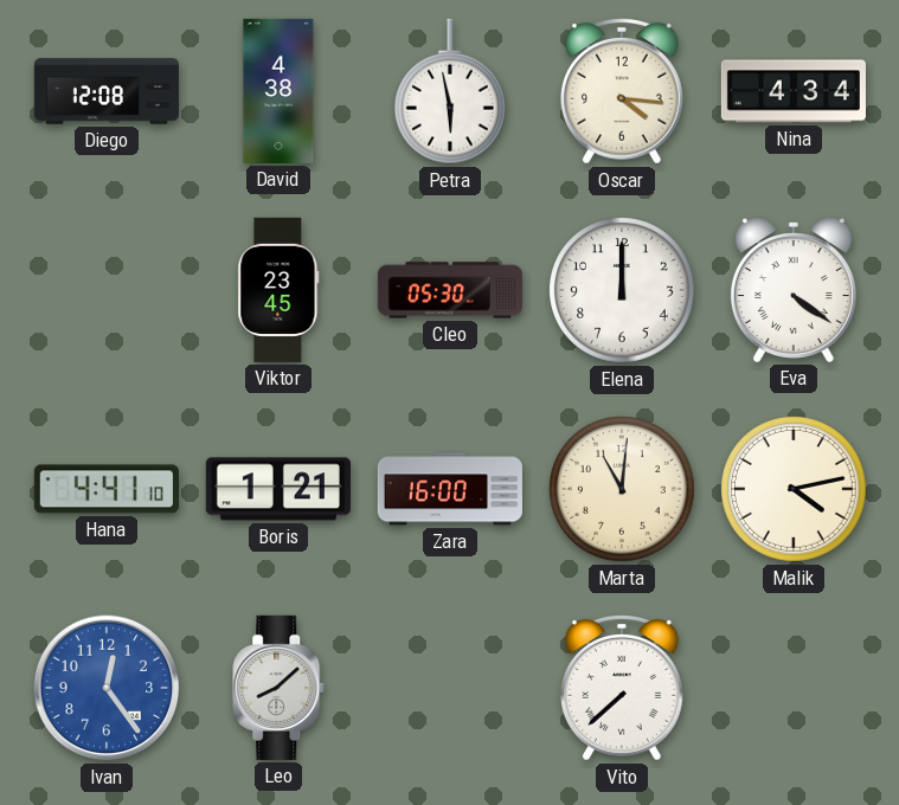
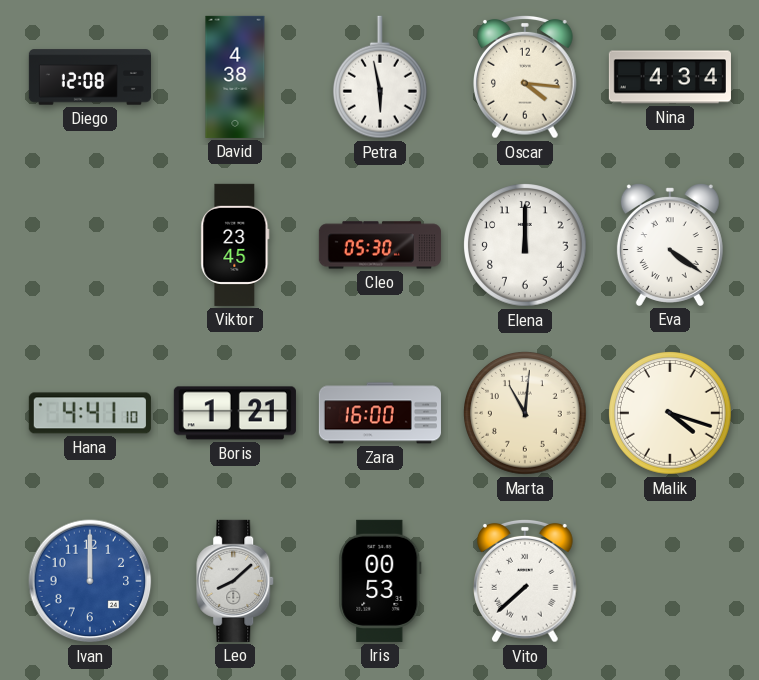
Malik: 4:13 -> 4:18
Ivan: 12:24 -> 12:00
Iris: none -> 00:53
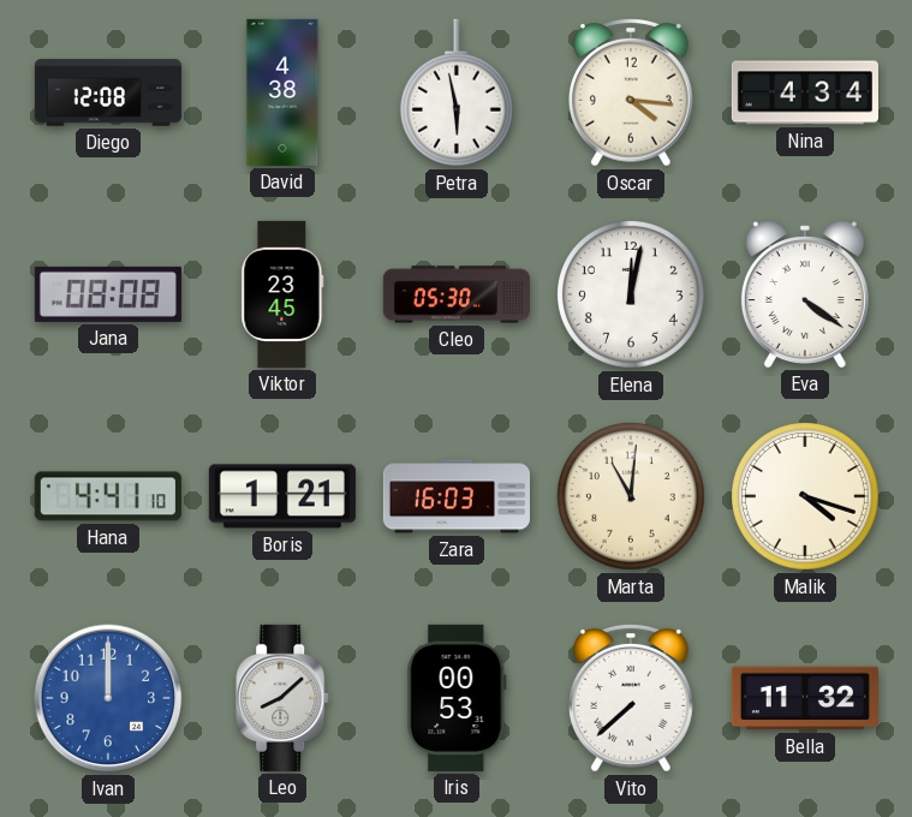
Jana: none -> 08:08
Elena: 12:00 -> 12:02
Zara: 16:00 -> 16:03
Bella: none -> 11:32
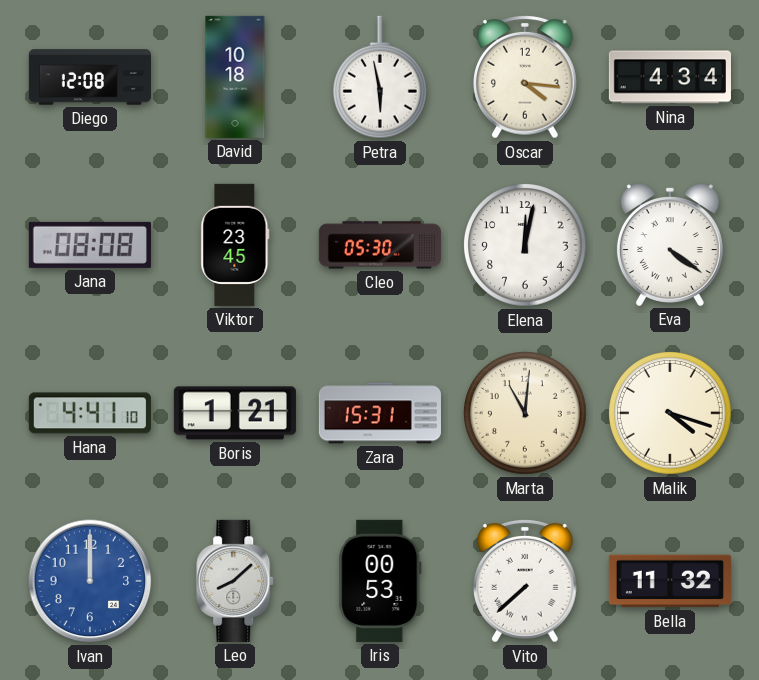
David: 4:38 -> 10:18
Zara: 16:03 -> 15:31
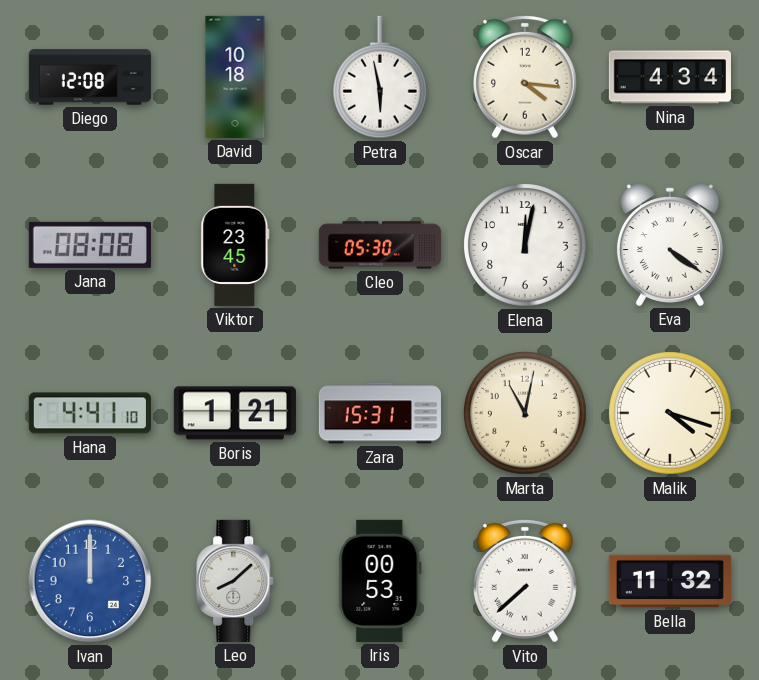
Marta: 11:01 -> 11:02
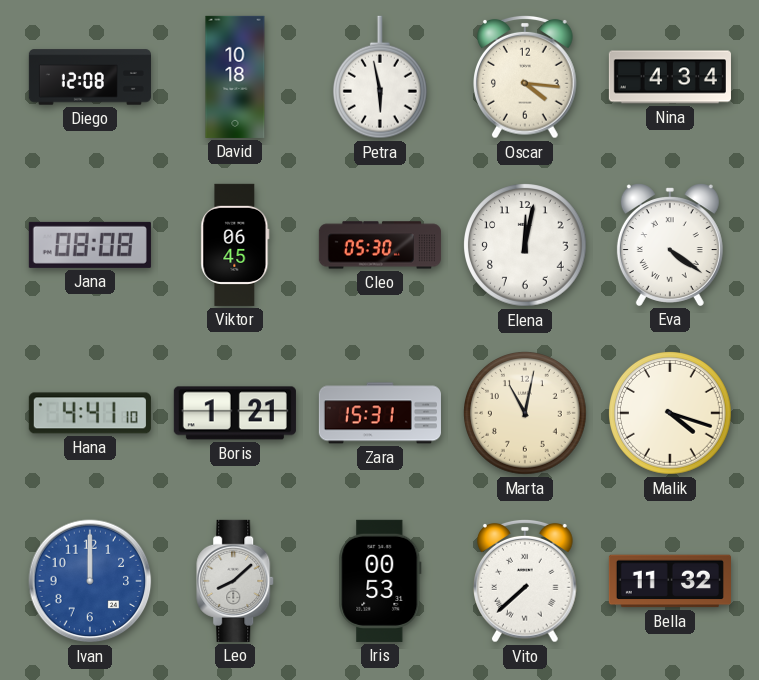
Viktor: 23:45 -> 06:45
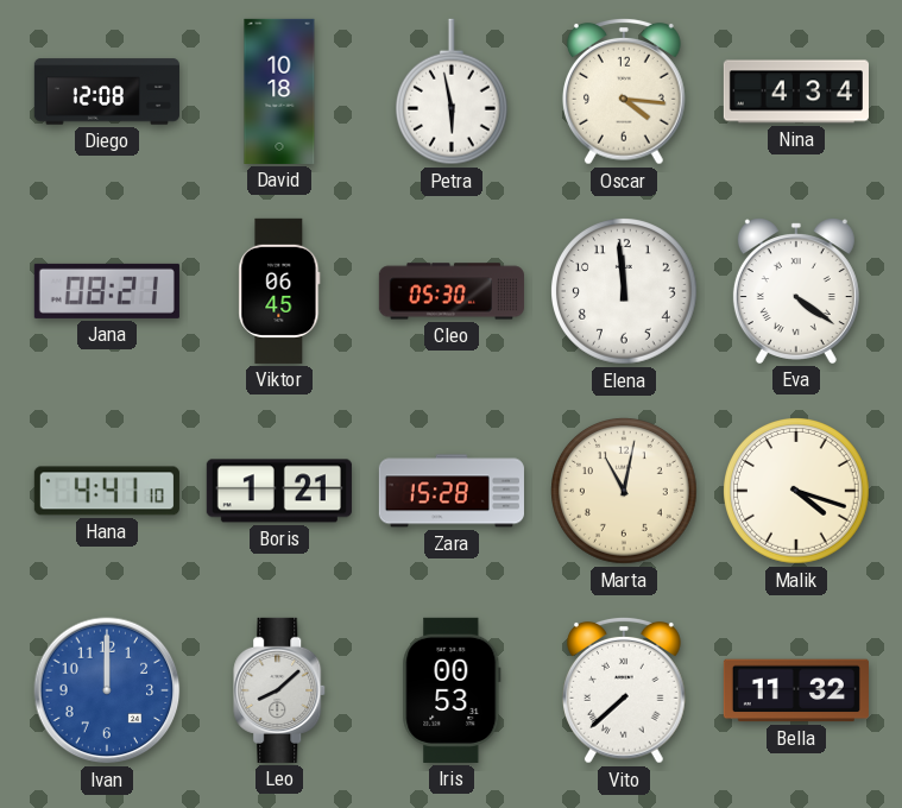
Jana: 08:08 -> 08:21
Elena: 12:02 -> 11:59
Zara: 15:31 -> 15:28
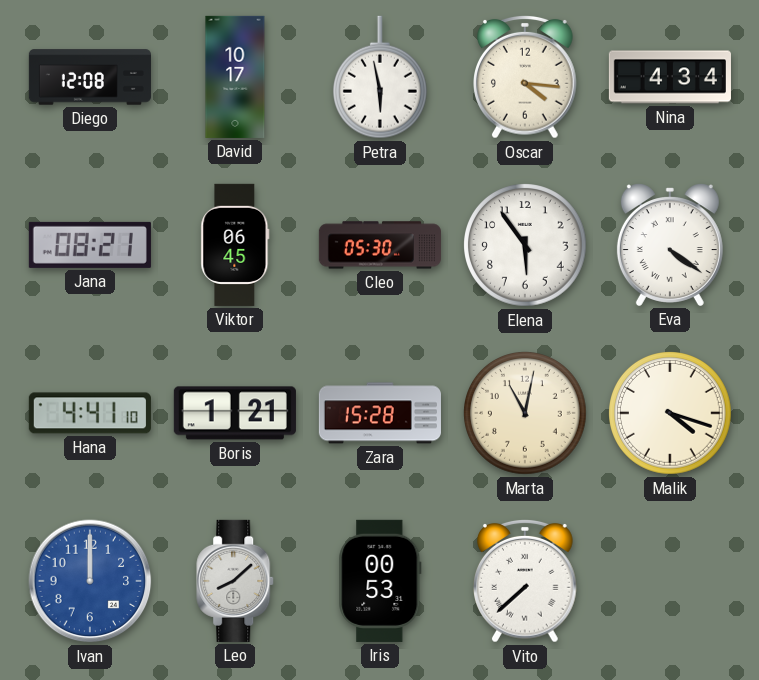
David: 10:18 -> 10:17
Elena: 11:59 -> 5:54
Bella: 11:32 -> none
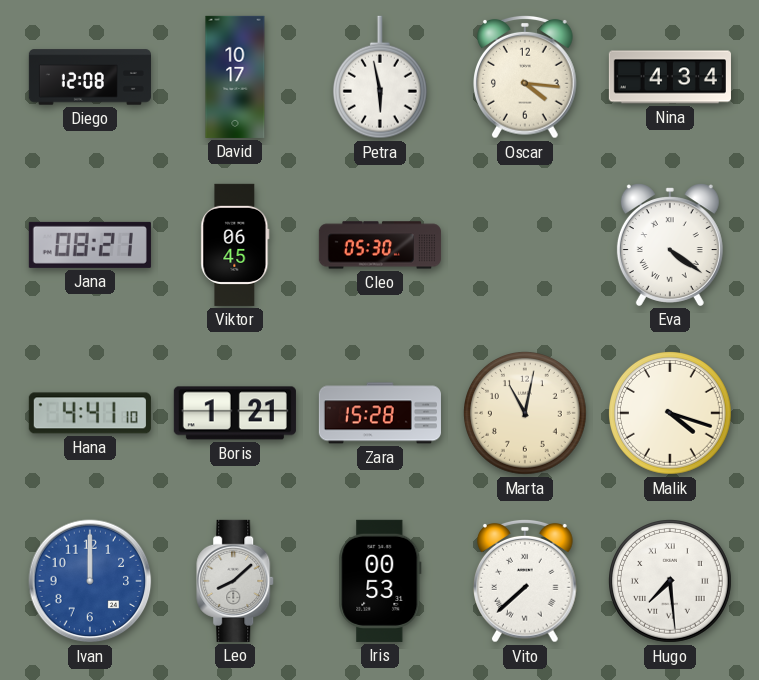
Elena: 5:54 -> none
Hugo: none -> 7:29
